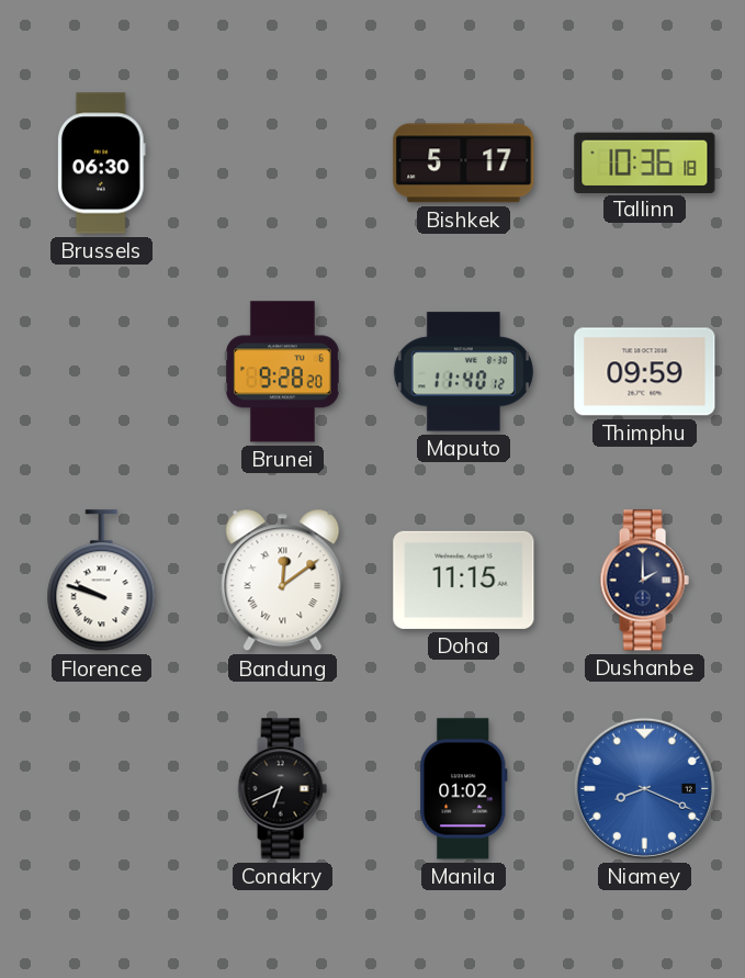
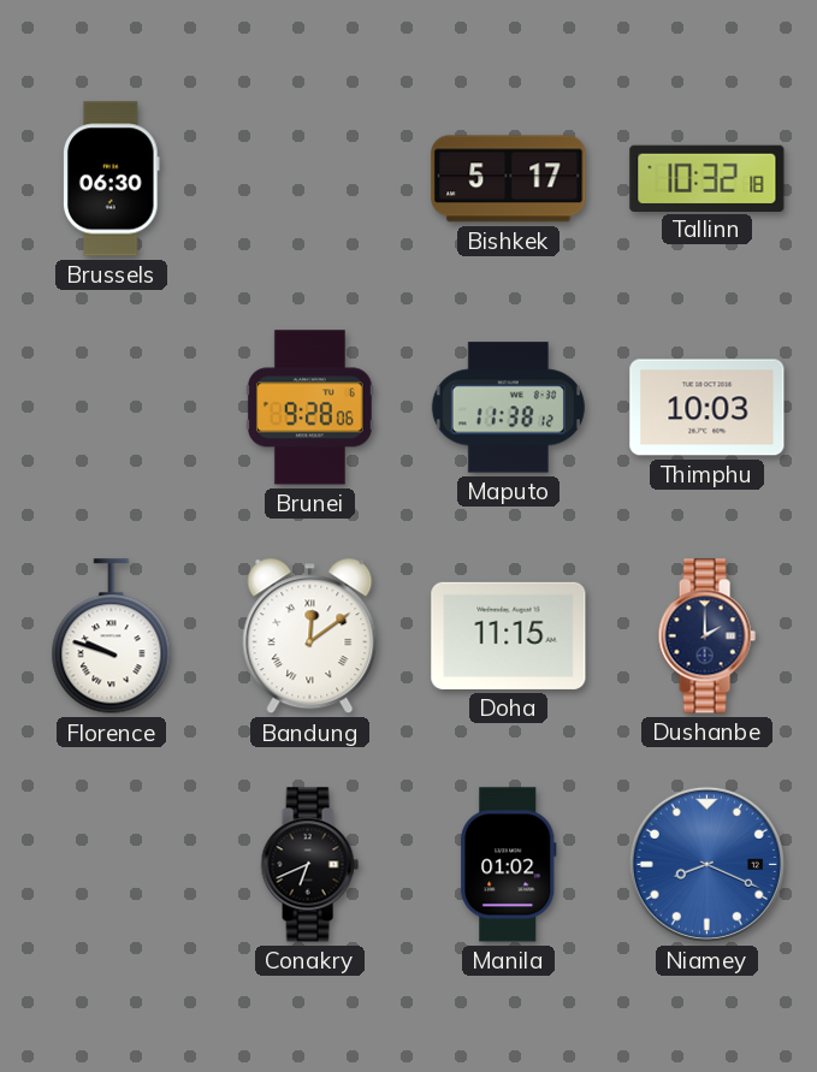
Tallinn: 10:36 -> 10:32
Brunei: 9:28:20 -> 9:28:06
Maputo: 11:40 -> 11:38
Thimphu: 09:59 -> 10:03
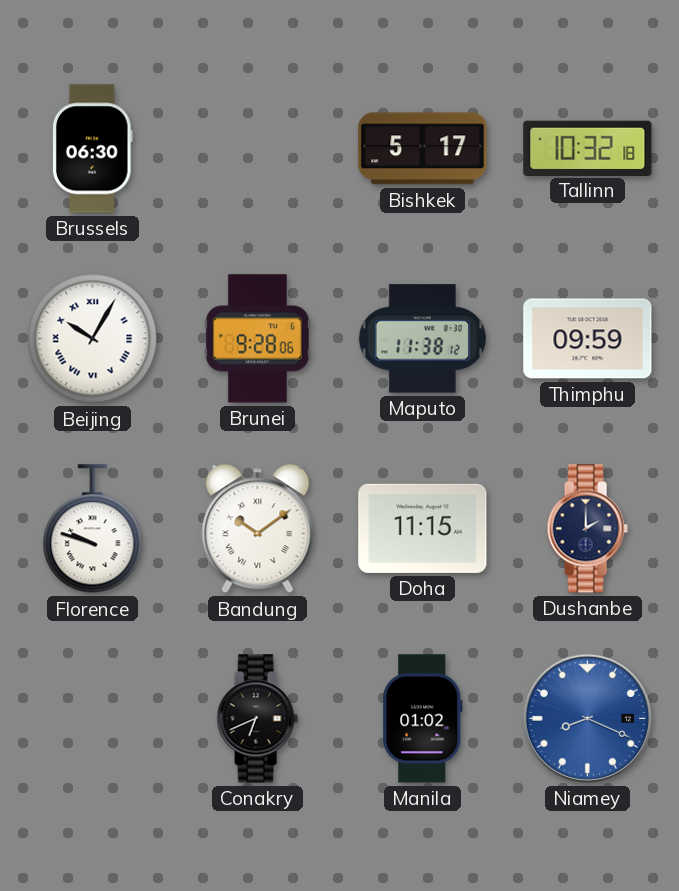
Beijing: none -> 10:05
Thimphu: 10:03 -> 09:59
Bandung: 12:09 -> 10:09
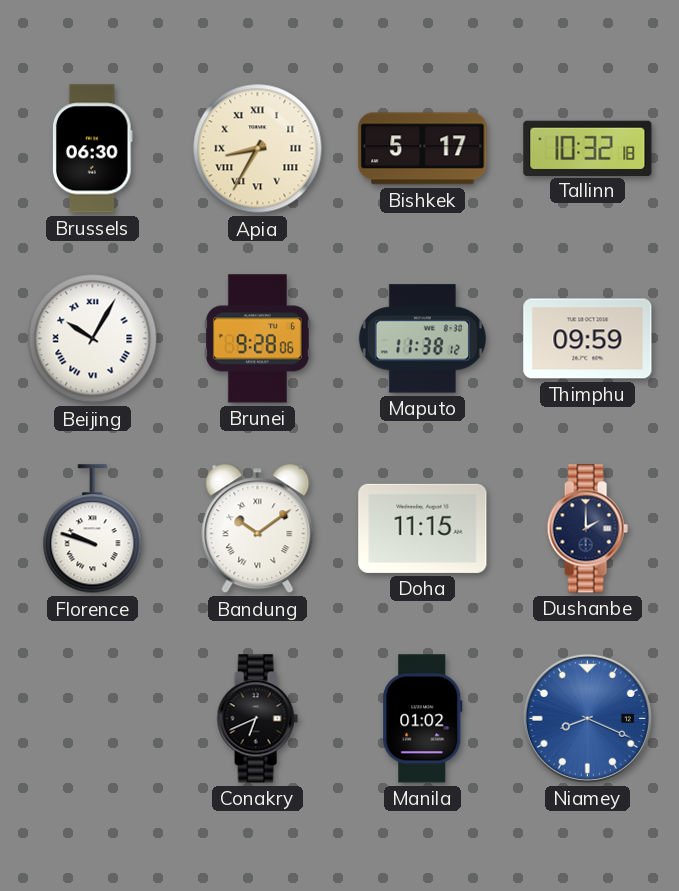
Apia: none -> 8:35
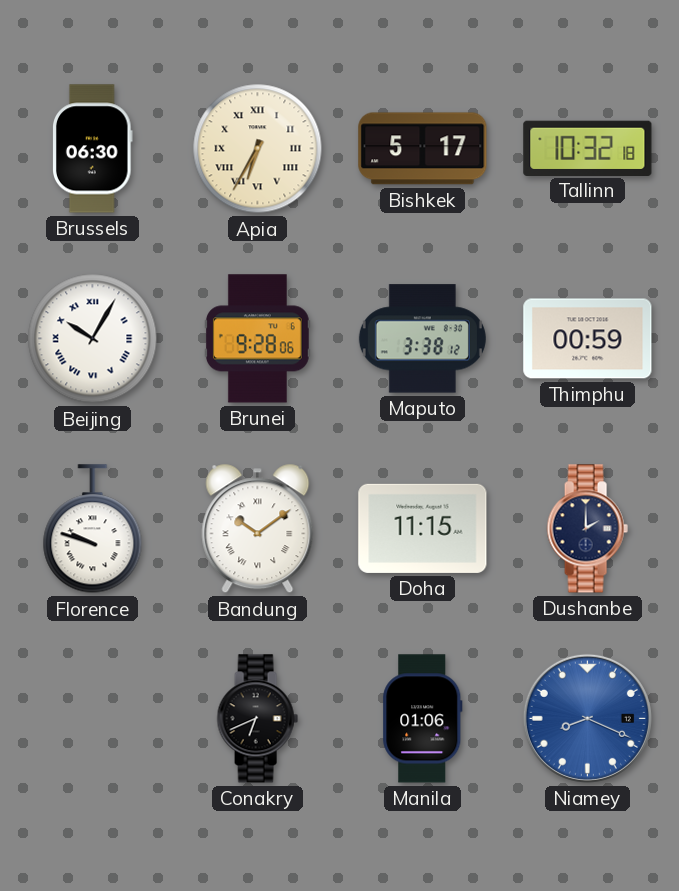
Apia: 8:35 -> 6:35
Maputo: 11:38 -> 3:38
Thimphu: 09:59 -> 00:59
Manila: 01:02 -> 01:06
